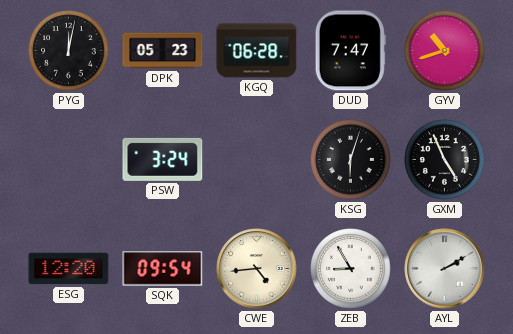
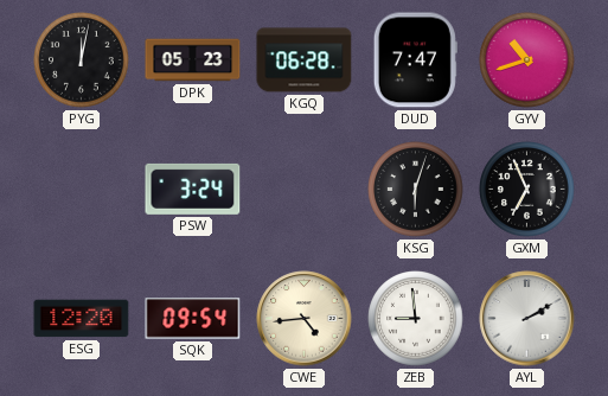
GXM: 4:56 -> 6:56
ZEB: 8:55 -> 8:59
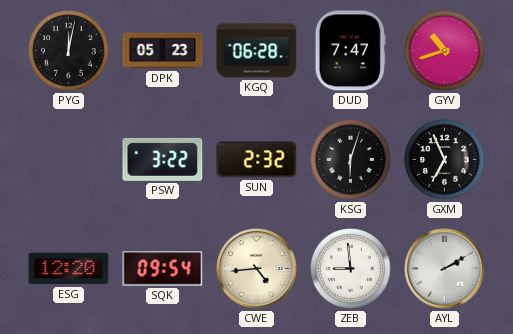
PSW: 3:24 -> 3:22
SUN: none -> 2:32
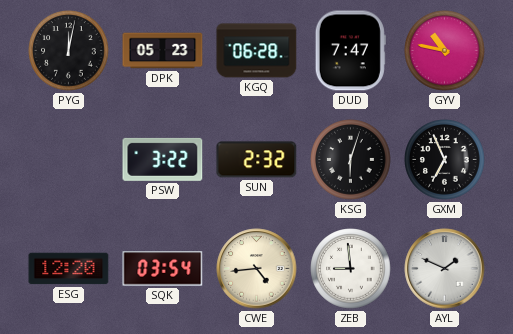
GYV: 10:42 -> 10:47
SQK: 09:54 -> 03:54
AYL: 2:10 -> 1:49
